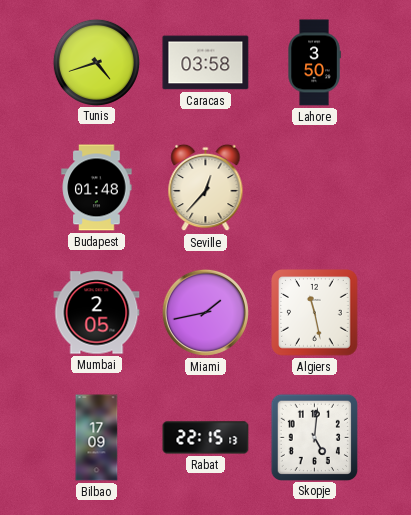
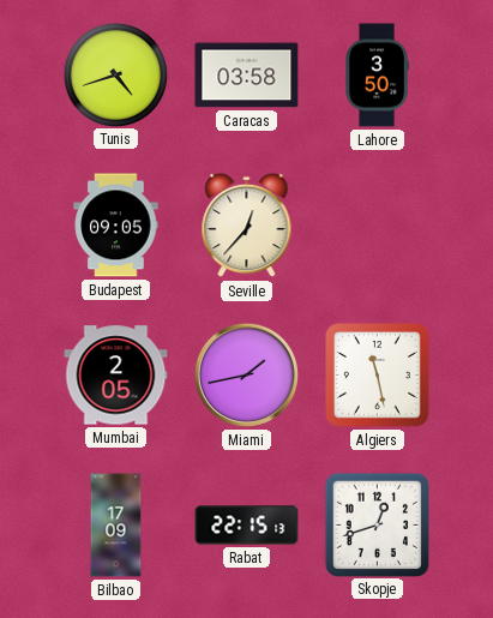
Budapest: 01:48 -> 09:05
Skopje: 5:01 -> 12:42
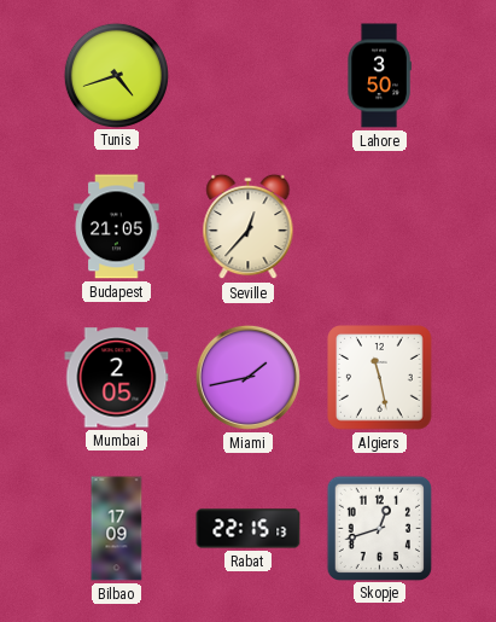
Caracas: 03:58 -> none
Budapest: 09:05 -> 21:05
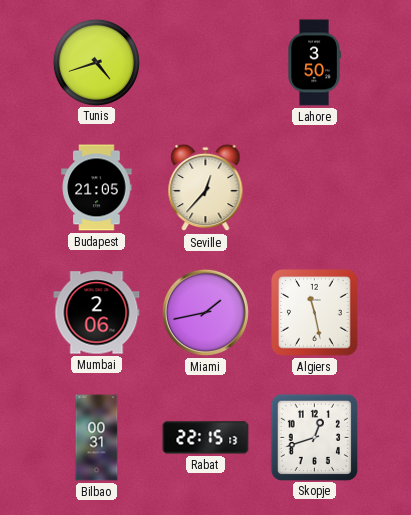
Mumbai: 2:05 -> 2:06
Bilbao: 17:09 -> 00:31
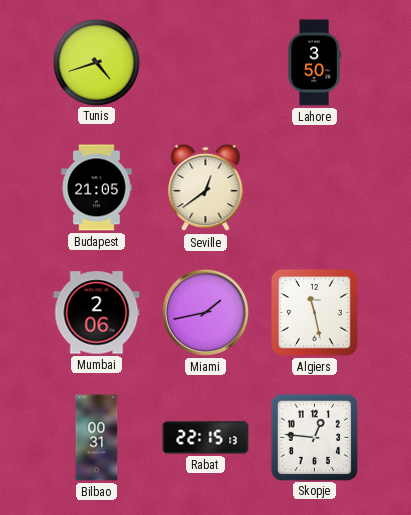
Seville: 12:37 -> 12:39
Skopje: 12:42 -> 12:46
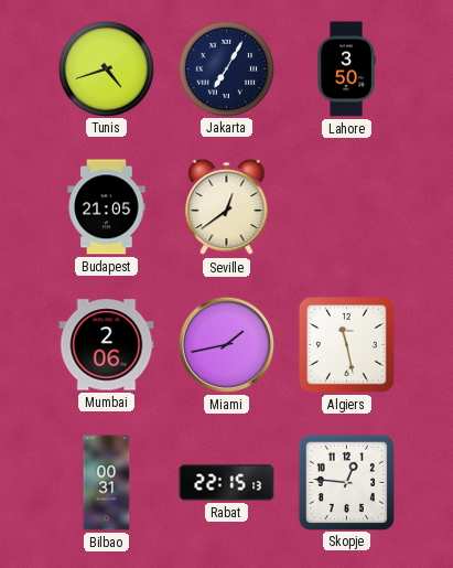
Jakarta: none -> 7:05
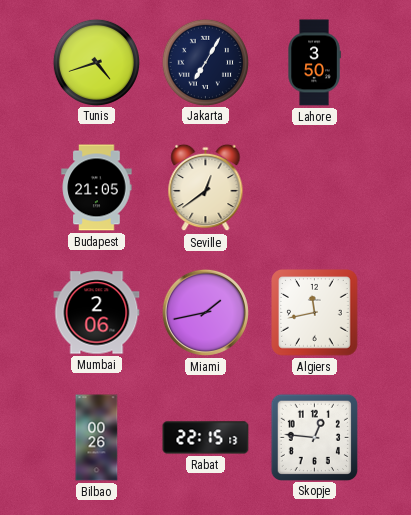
Algiers: 11:28 -> 11:43
Bilbao: 00:31 -> 00:26
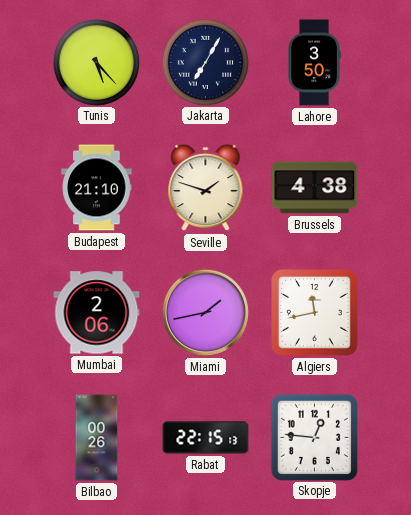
Tunis: 4:42 -> 5:23
Budapest: 21:05 -> 21:10
Seville: 12:39 -> 1:48
Brussels: none -> 4:38
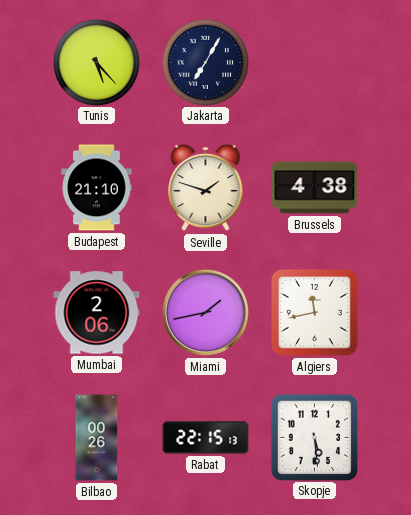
Lahore: 3:50 -> none
Skopje: 12:46 -> 5:29
